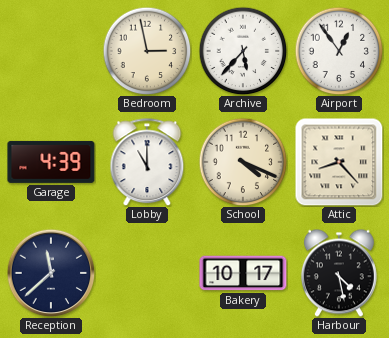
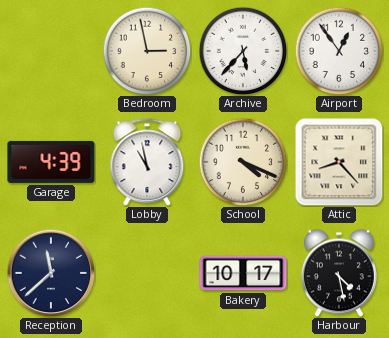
Lobby: 11:00 -> 10:58
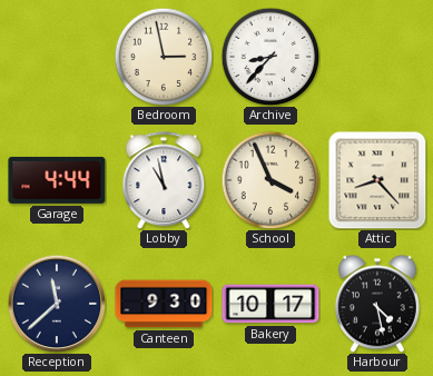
Archive: 5:37 -> 8:37
Airport: 12:54 -> none
Garage: 4:39 -> 4:44
School: 4:19 -> 3:56
Canteen: none -> 9:30
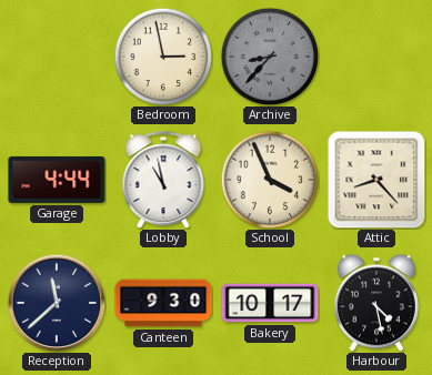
Archive dial: white -> grey
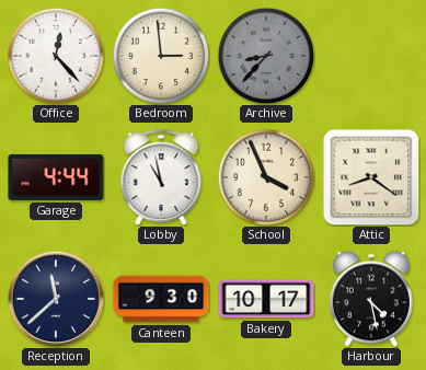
Office: none -> 12:23
Bedroom: 2:58 -> 2:59
Attic: 8:23 -> 8:21
